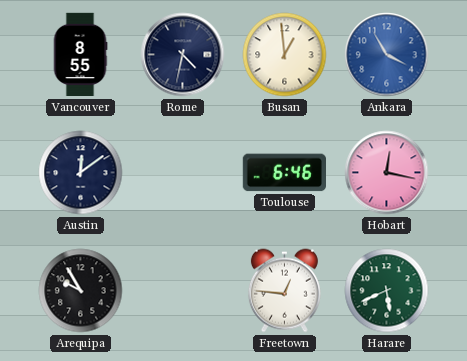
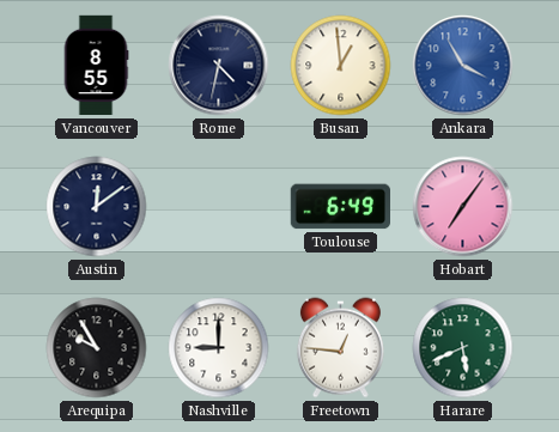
Toulouse: 6:46 -> 6:49
Hobart: 12:17 -> 7:06
Nashville: none -> 9:00
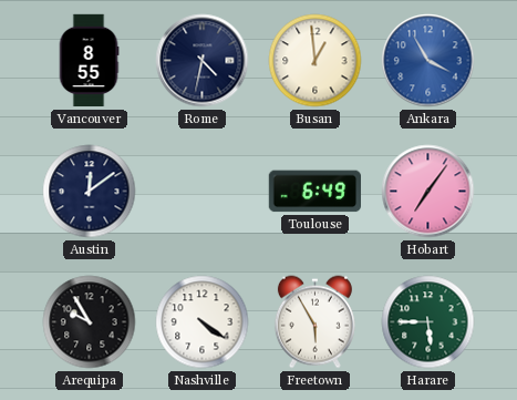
Nashville: 9:00 -> 4:21
Freetown: 12:46 -> 5:55
Harare: 5:41 -> 5:45
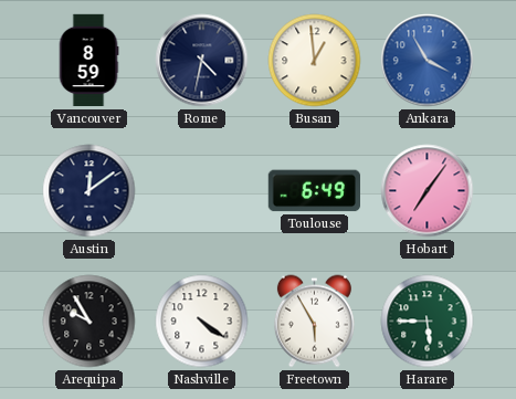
Vancouver: 8:55 -> 8:59
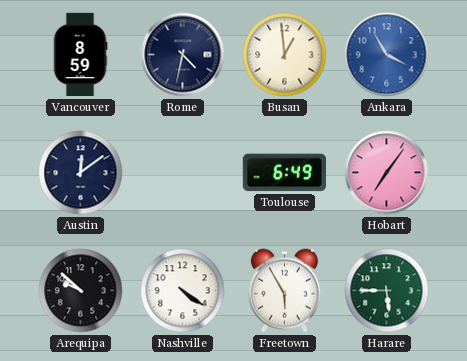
Arequipa: 9:55 -> 9:52
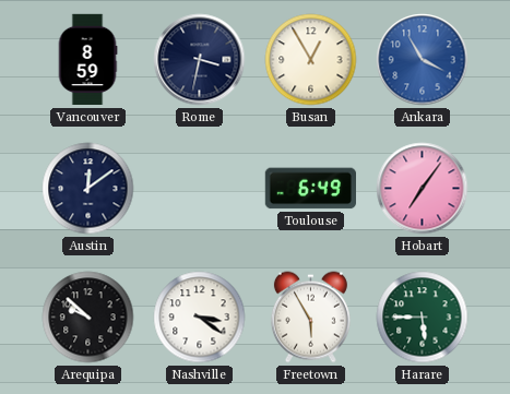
Rome: 4:32 -> 3:32
Busan: 12:59 -> 12:55
Nashville: 4:21 -> 3:21
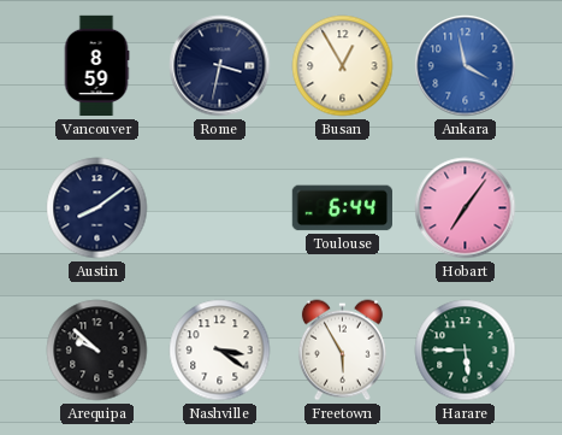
Ankara: 3:55 -> 3:58
Austin: 12:09 -> 8:09
Toulouse: 6:49 -> 6:44
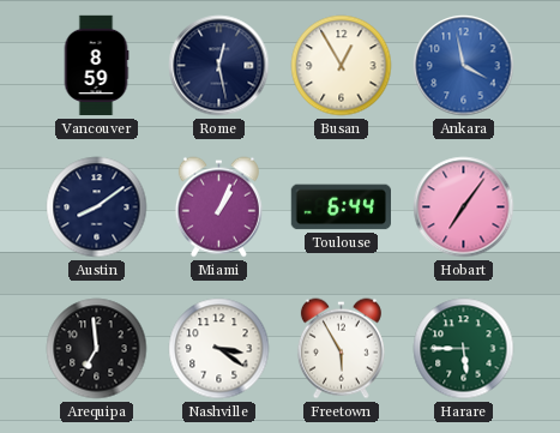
Rome: 3:32 -> 12:28
Miami: none -> 1:04
Arequipa: 9:52 -> 6:59
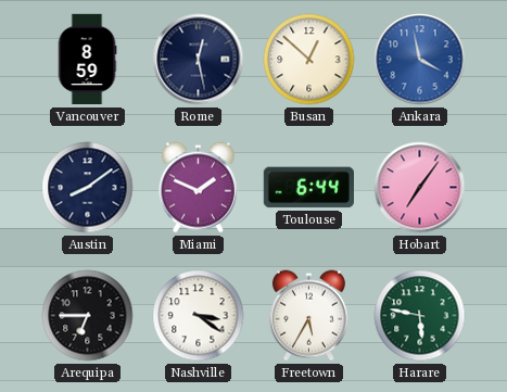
Busan: 12:55 -> 12:52
Miami: 1:04 -> 1:49
Arequipa: 6:59 -> 6:45
Freetown: 5:55 -> 5:35
Harare: 5:45 -> 5:47
